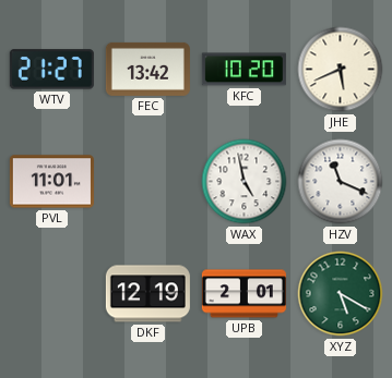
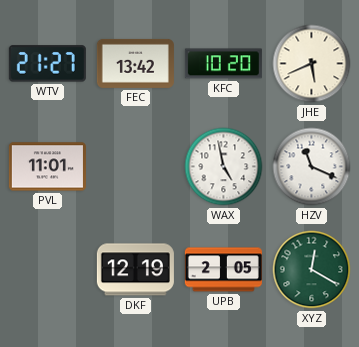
UPB: 2:01 -> 2:05
XYZ: 5:20 -> 12:20
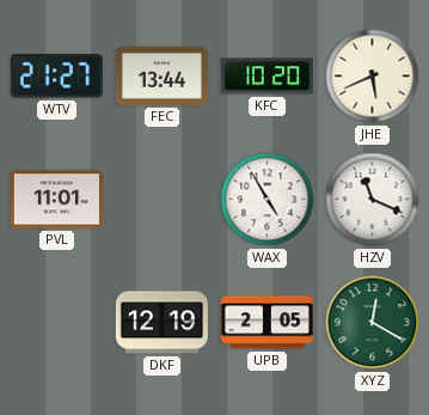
FEC: 13:42 -> 13:44
WAX: 4:58 -> 4:55
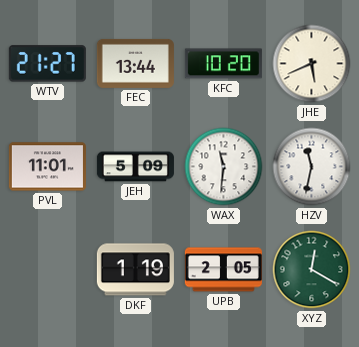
JEH: none -> 5:09
WAX: 4:55 -> 11:31
HZV: 11:19 -> 11:32
DKF: 12:19 -> 1:19
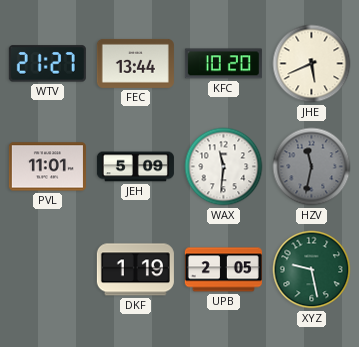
HZV dial: white -> grey
XYZ: 12:20 -> 9:28
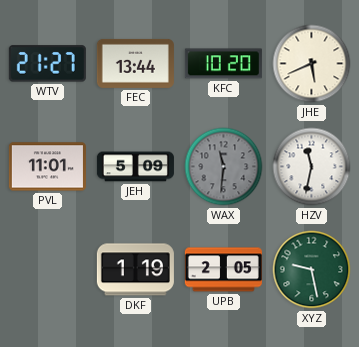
WAX dial: white -> grey
HZV dial: grey -> white
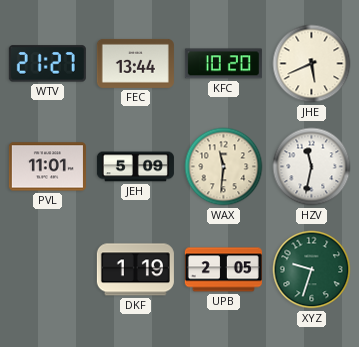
WAX dial: grey -> cream
XYZ: 9:28 -> 9:33
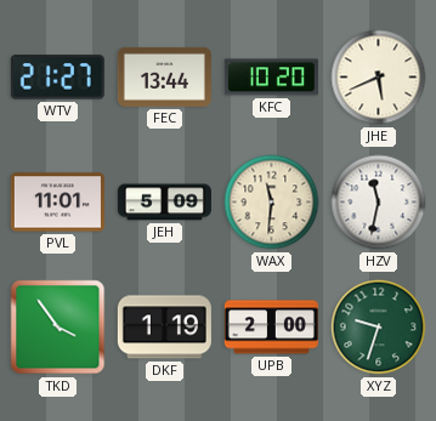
TKD: none -> 3:54
UPB: 2:05 -> 2:00
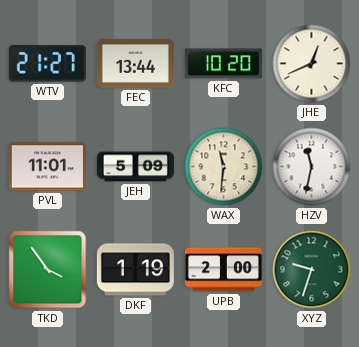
JHE: 5:41 -> 12:41
